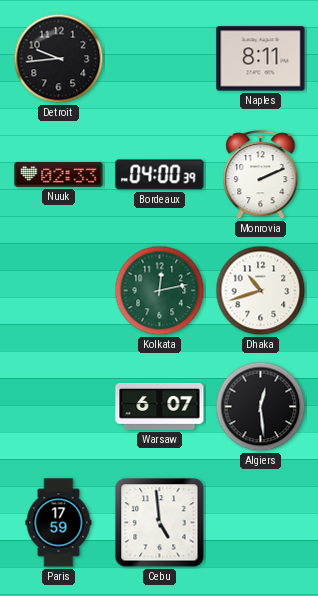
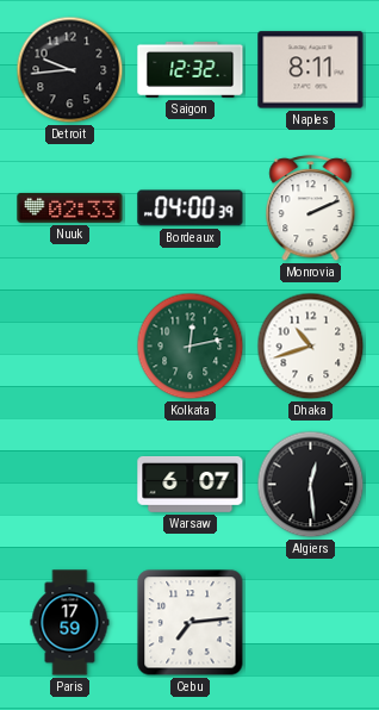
Saigon: none -> 12:32
Cebu: 4:59 -> 7:14
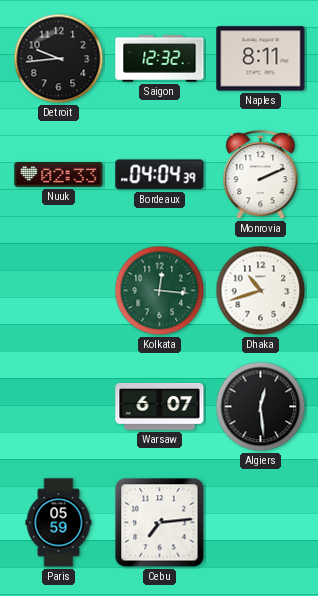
Bordeaux: 04:00 -> 04:04
Kolkata: 12:13 -> 12:16
Paris: 17:59 -> 05:59
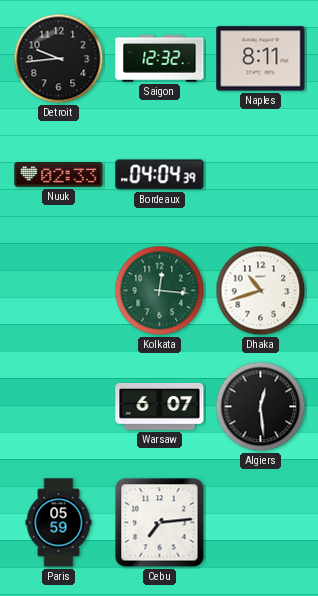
Monrovia: 2:11 -> none
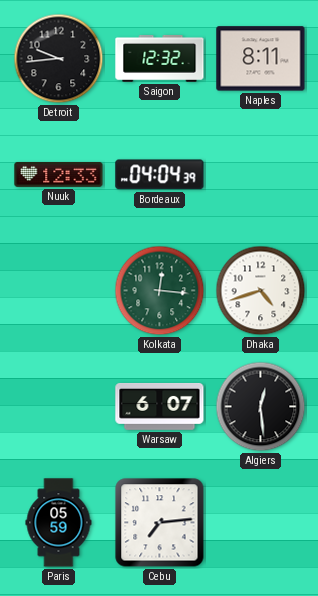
Nuuk: 02:33 -> 12:33
Dhaka: 10:42 -> 4:42
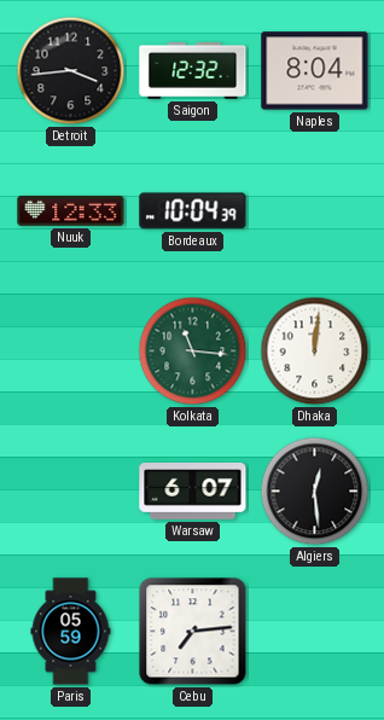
Detroit: 9:44 -> 3:44
Naples: 8:11 -> 8:04
Bordeaux: 04:04 -> 10:04
Kolkata: 12:16 -> 11:16
Dhaka: 4:42 -> 12:01
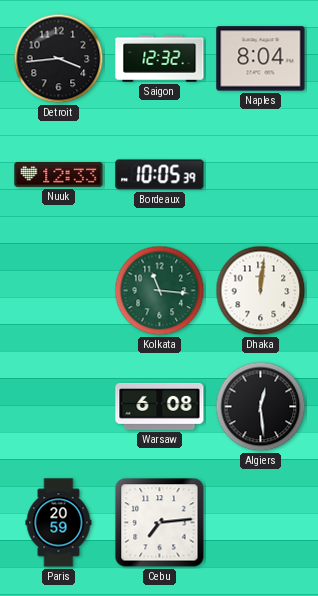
Bordeaux: 10:04 -> 10:05
Warsaw: 6:07 -> 6:08
Paris: 05:59 -> 20:59
